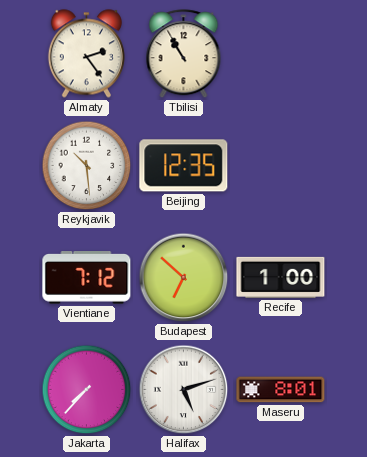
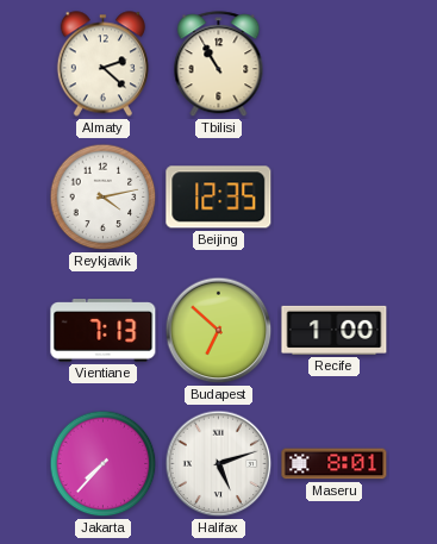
Almaty: 2:24 -> 2:22
Reykjavik: 10:29 -> 4:13
Vientiane: 7:12 -> 7:13
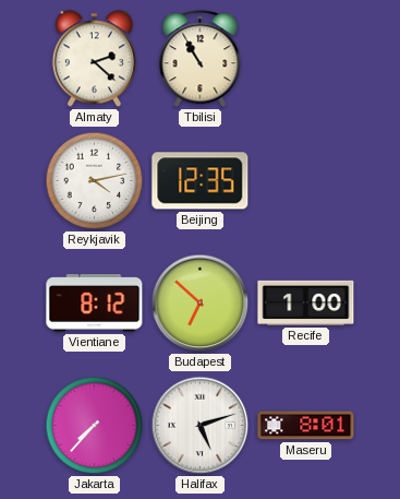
Vientiane: 7:13 -> 8:12
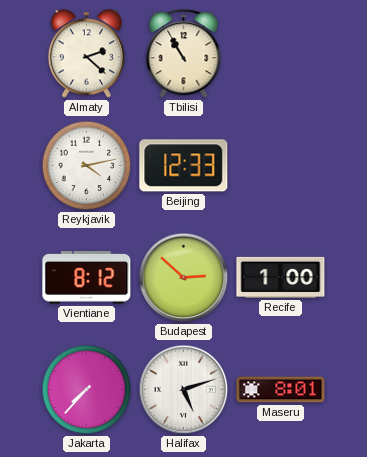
Beijing: 12:35 -> 12:33
Budapest: 6:52 -> 2:52
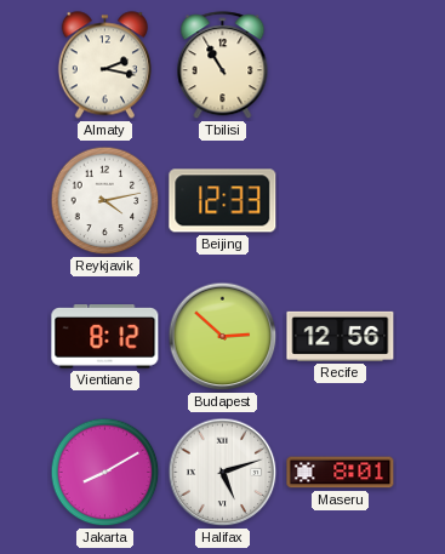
Almaty: 2:22 -> 2:17
Recife: 1:00 -> 12:56
Jakarta: 7:37 -> 8:10
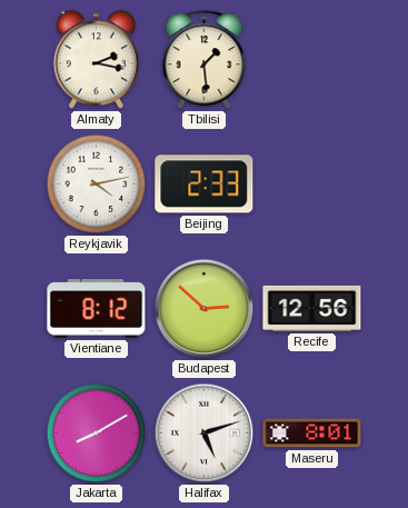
Tbilisi: 10:55 -> 1:29
Beijing: 12:33 -> 2:33
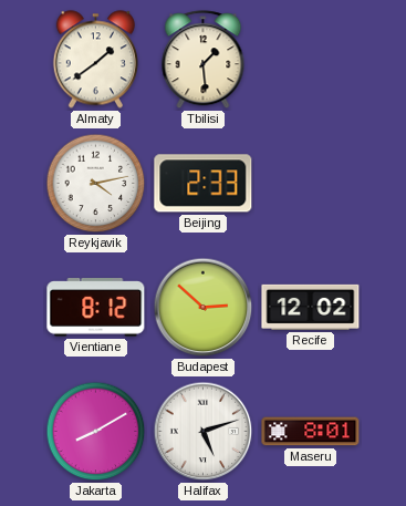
Almaty: 2:17 -> 1:39
Recife: 12:56 -> 12:02
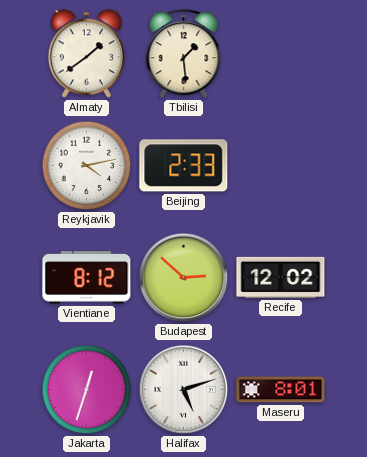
Jakarta: 8:10 -> 12:33
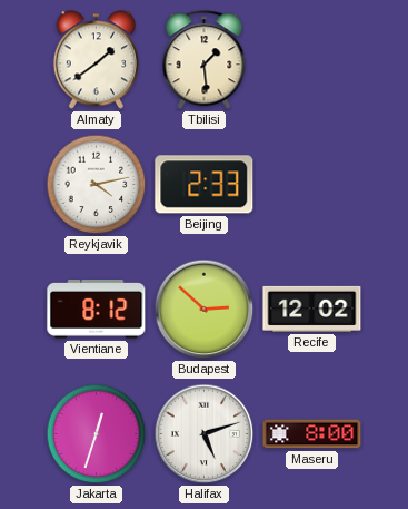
Maseru: 8:01 -> 8:00
